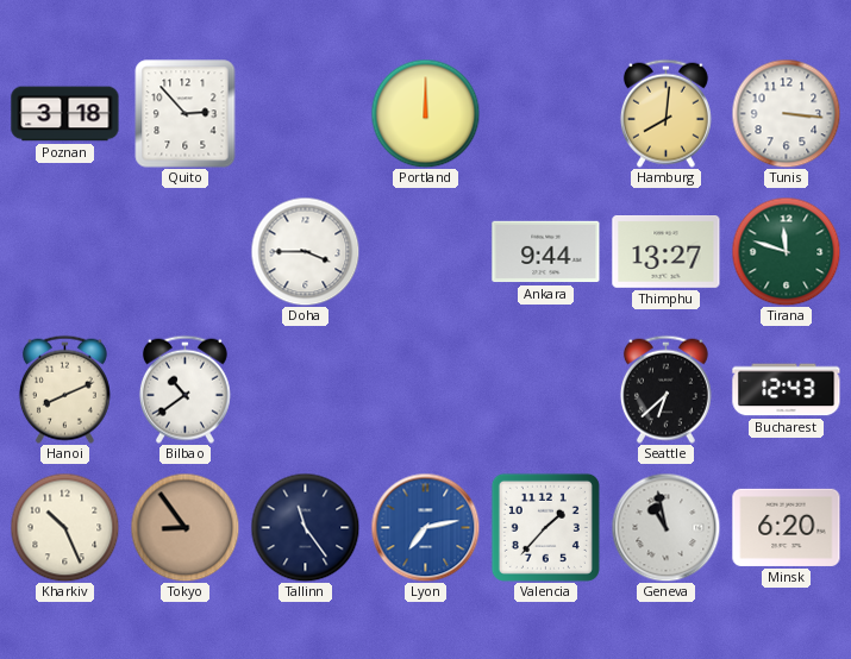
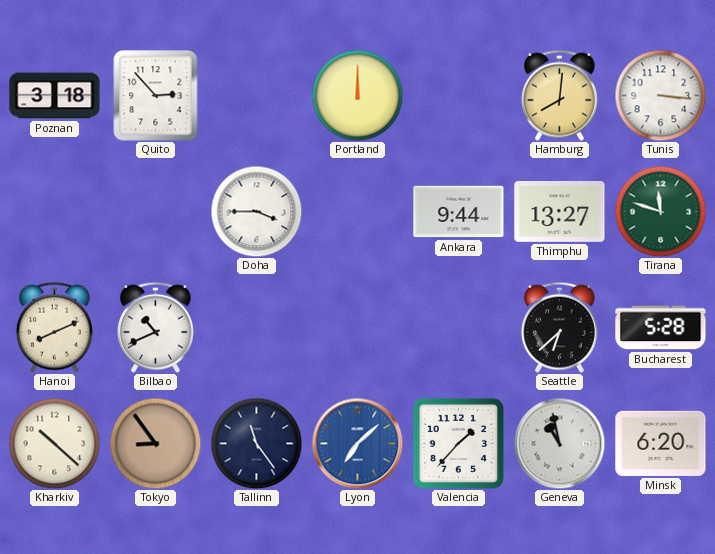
Bilbao: 10:39 -> 10:41
Bucharest: 12:43 -> 5:28
Kharkiv: 10:26 -> 10:22
Lyon: 7:13 -> 7:08
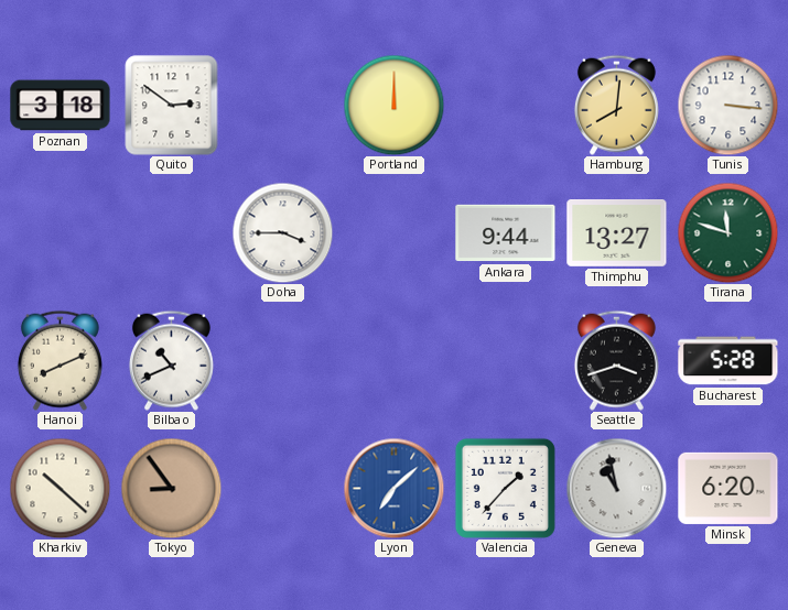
Quito: 2:53 -> 2:51
Seattle: 6:38 -> 3:42
Tallinn: 11:24 -> none
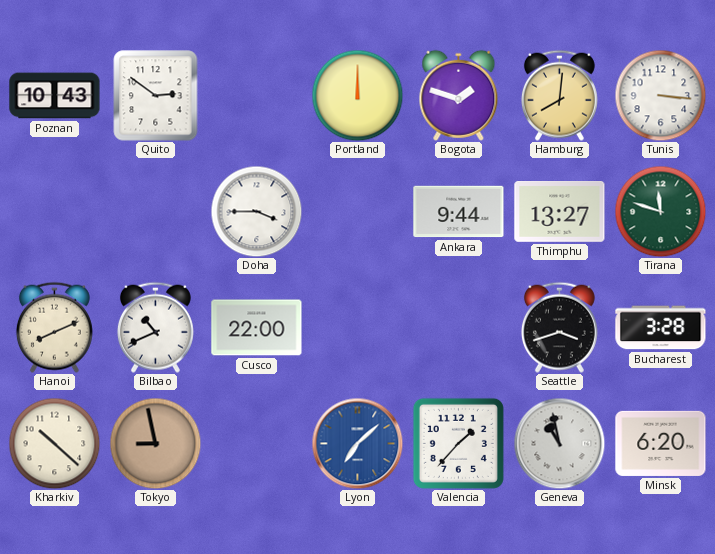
Poznan: 3:18 -> 10:43
Bogota: none -> 1:48
Cusco: none -> 22:00
Bucharest: 5:28 -> 3:28
Tokyo: 8:54 -> 8:58
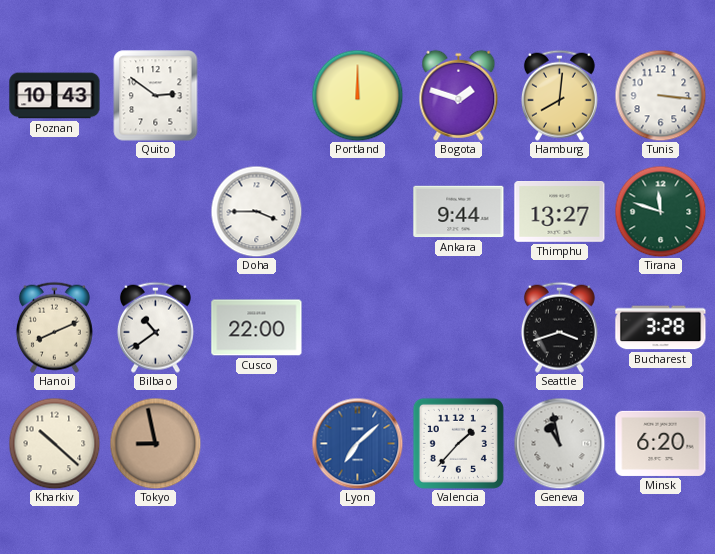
Bilbao: 10:41 -> 10:39
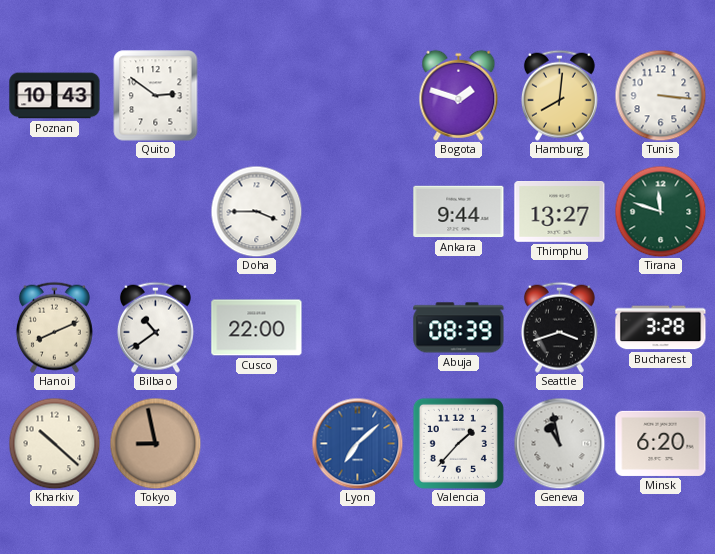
Portland: 12:00 -> none
Abuja: none -> 08:39
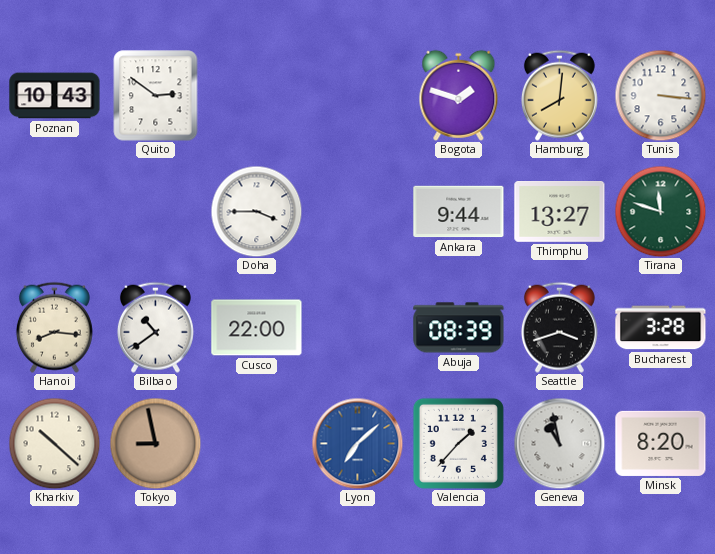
Hanoi: 8:11 -> 8:16
Minsk: 6:20 -> 8:20
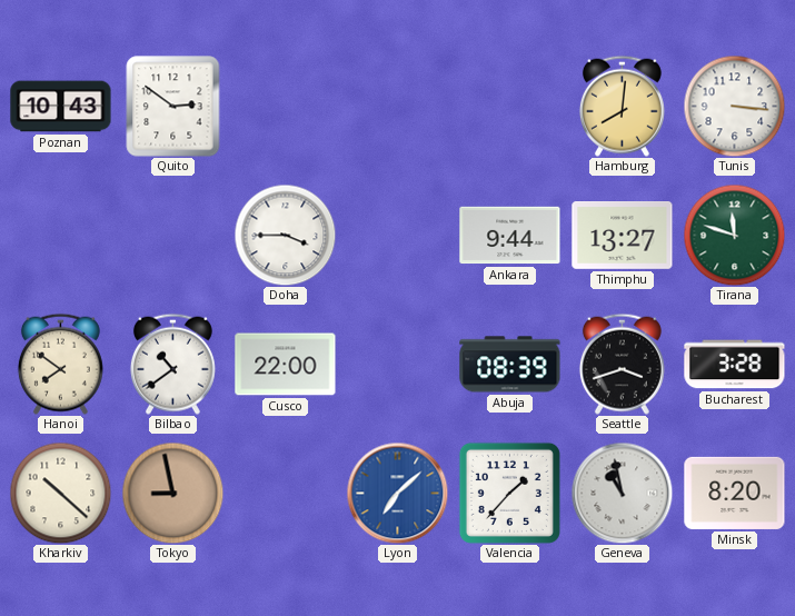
Bogota: 1:48 -> none
Hanoi: 8:16 -> 7:51
